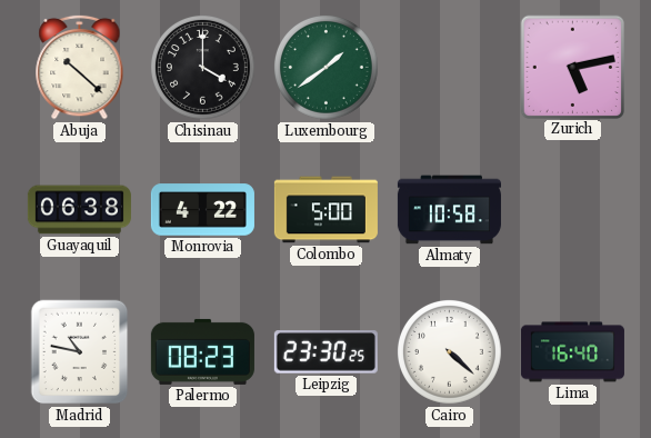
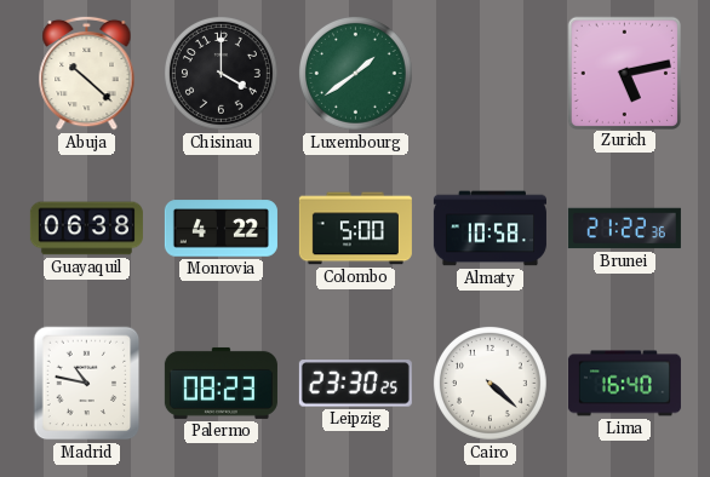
Brunei: none -> 21:22
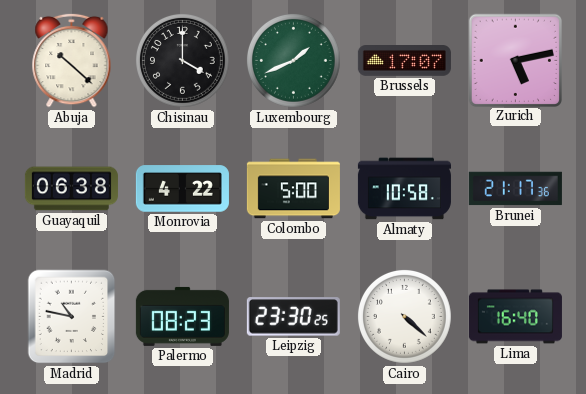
Luxembourg: 1:39 -> 1:41
Brussels: none -> 17:07
Brunei: 21:22 -> 21:17
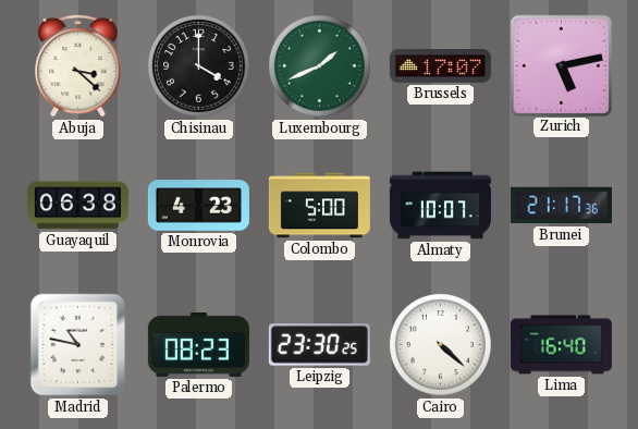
Abuja: 10:22 -> 3:22
Monrovia: 4:22 -> 4:23
Almaty: 10:58 -> 10:07
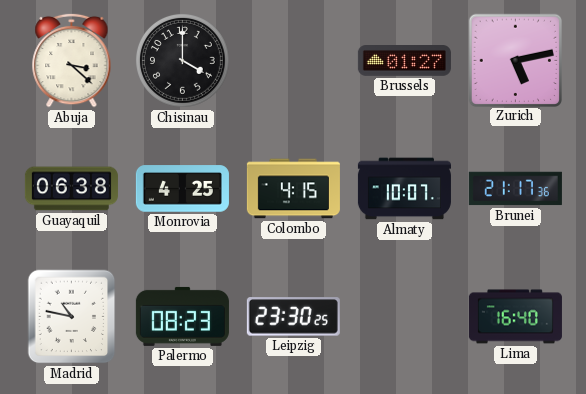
Luxembourg: 1:41 -> none
Brussels: 17:07 -> 01:27
Monrovia: 4:23 -> 4:25
Colombo: 5:00 -> 4:15
Cairo: 4:22 -> none
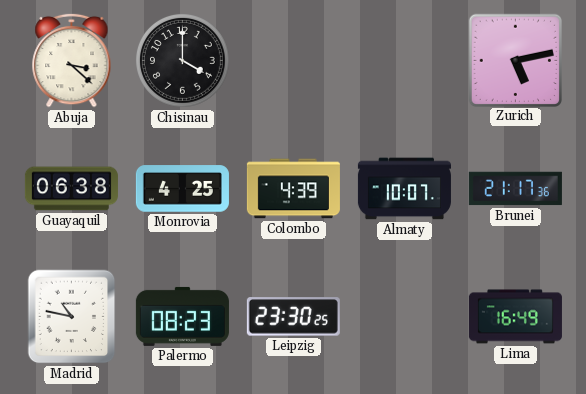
Brussels: 01:27 -> none
Colombo: 4:15 -> 4:39
Lima: 16:40 -> 16:49
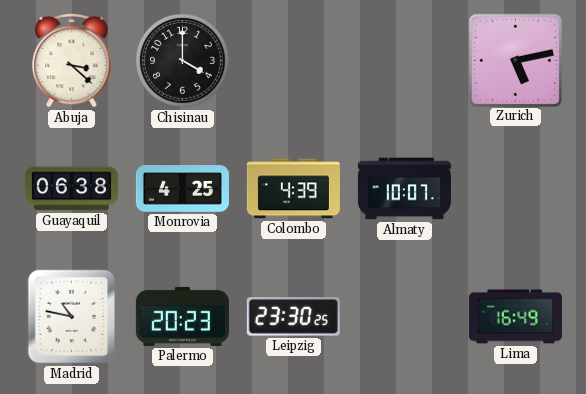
Brunei: 21:17 -> none
Palermo: 08:23 -> 20:23
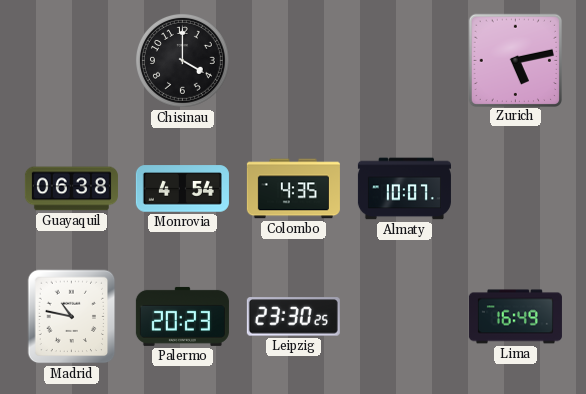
Abuja: 3:22 -> none
Monrovia: 4:25 -> 4:54
Colombo: 4:39 -> 4:35
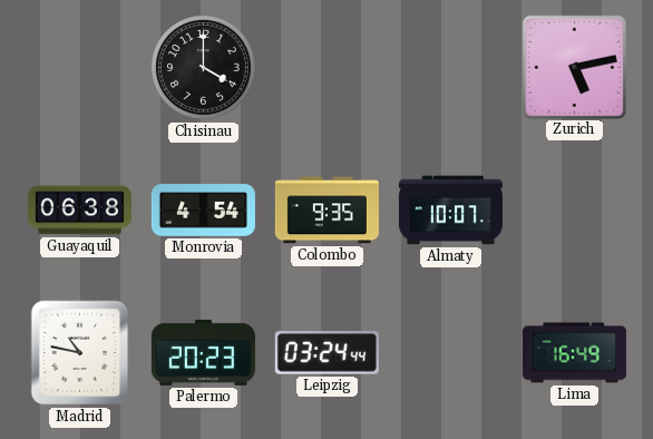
Colombo: 4:35 -> 9:35
Leipzig: 23:30 -> 03:24
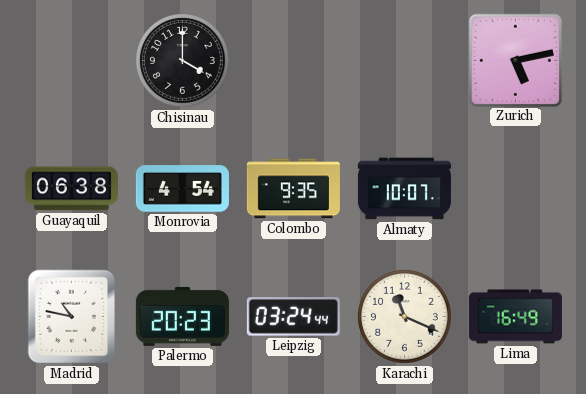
Karachi: none -> 11:19
